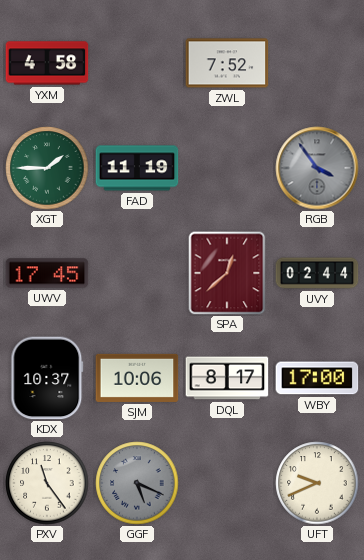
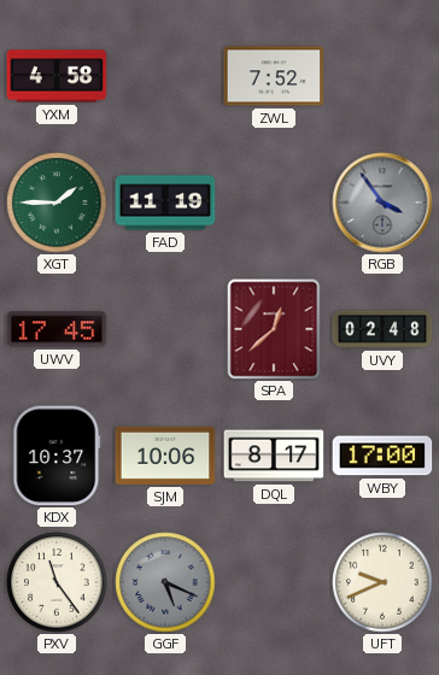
UVY: 02:44 -> 02:48
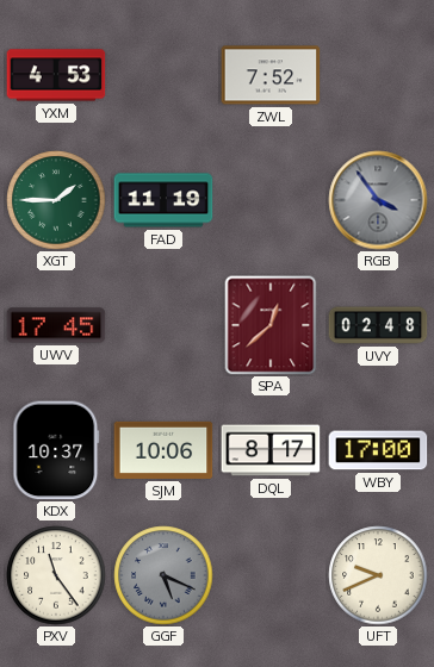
YXM: 4:58 -> 4:53
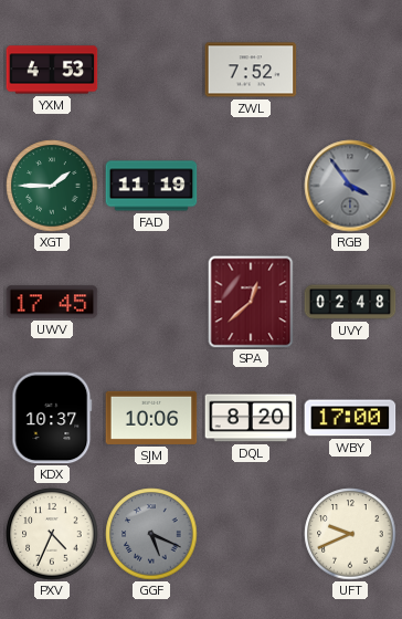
DQL: 8:17 -> 8:20
PXV: 11:24 -> 4:34
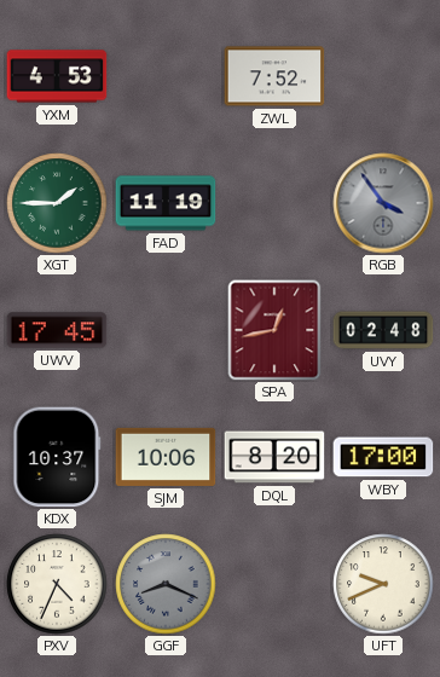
SPA: 12:38 -> 12:43
GGF: 5:19 -> 8:19
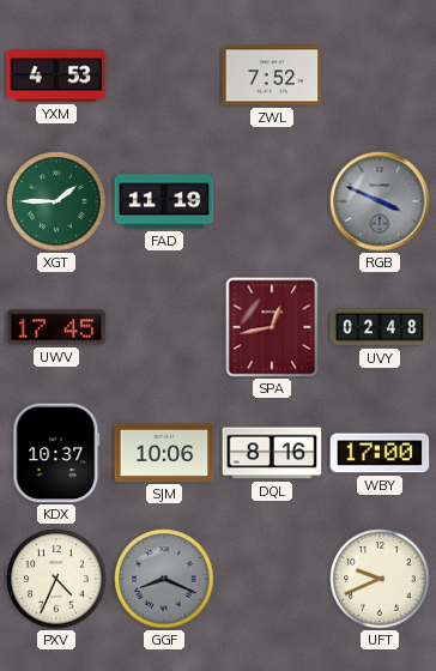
RGB: 3:54 -> 3:49
DQL: 8:20 -> 8:16
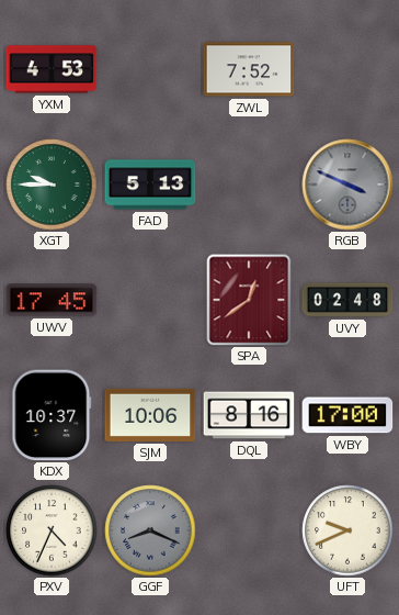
XGT: 1:45 -> 9:45
FAD: 11:19 -> 5:13
SPA: 12:43 -> 12:39
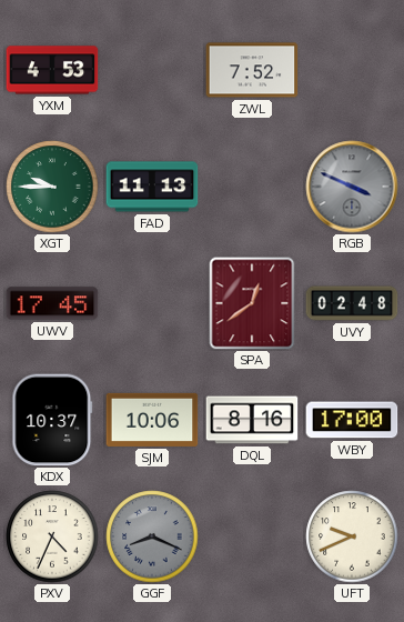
FAD: 5:13 -> 11:13
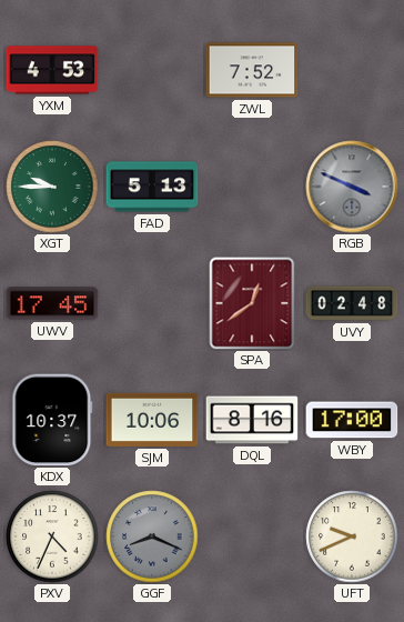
FAD: 11:13 -> 5:13
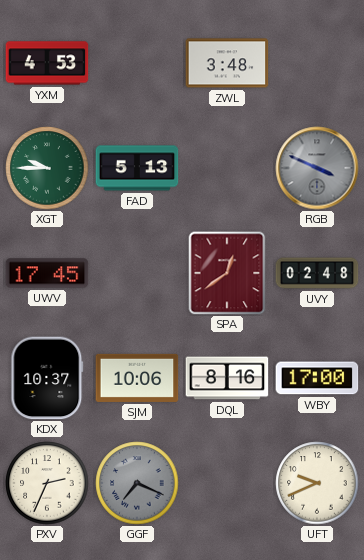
ZWL: 7:52 -> 3:48
PXV: 4:34 -> 2:34
GGF: 8:19 -> 7:19
